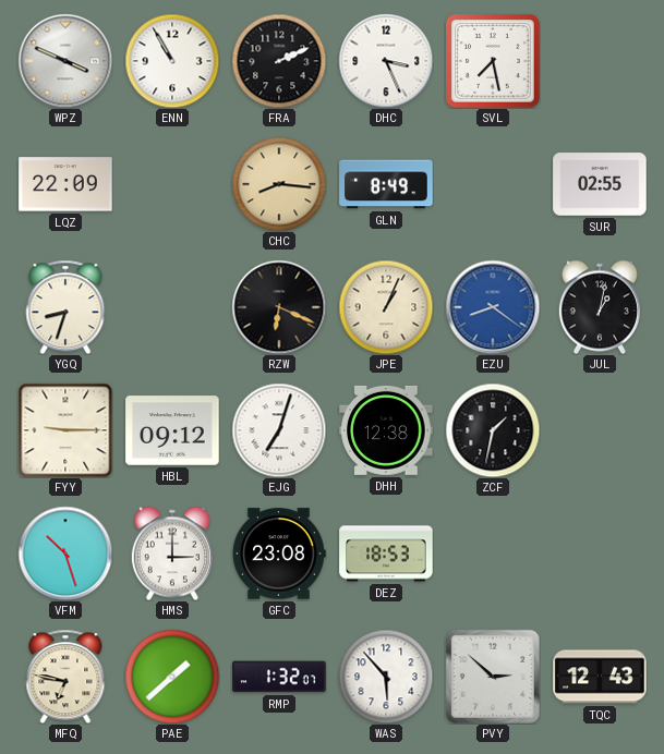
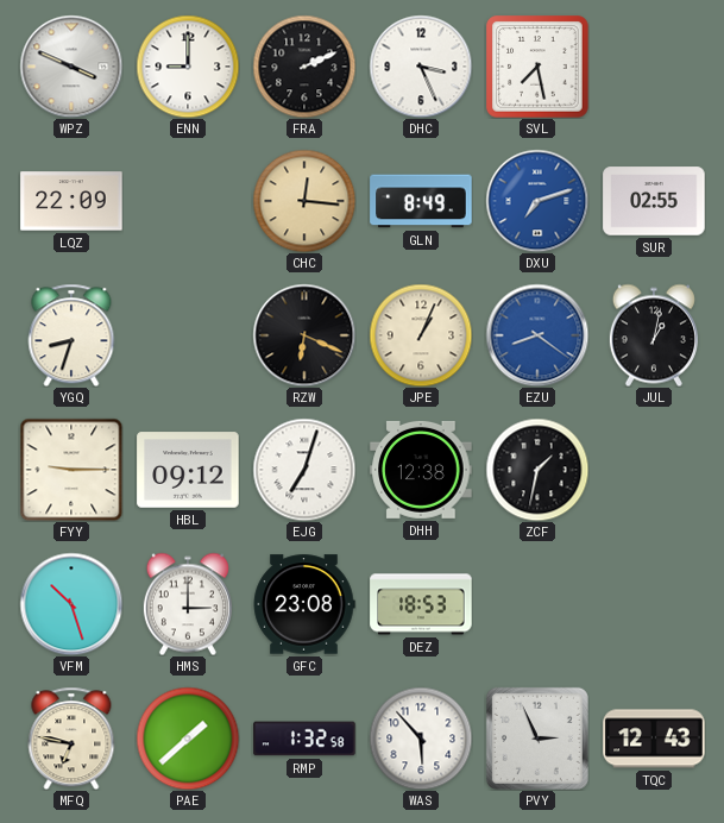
ENN: 10:55 -> 9:00
CHC: 8:16 -> 12:16
DXU: none -> 7:12
RMP: 1:32:07 -> 1:32:58
PVY: 2:52 -> 2:56
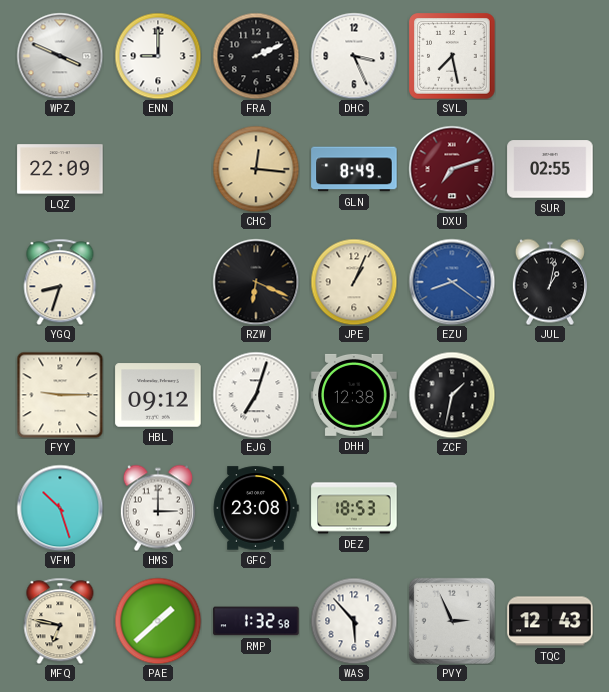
DXU dial: blue -> burgundy
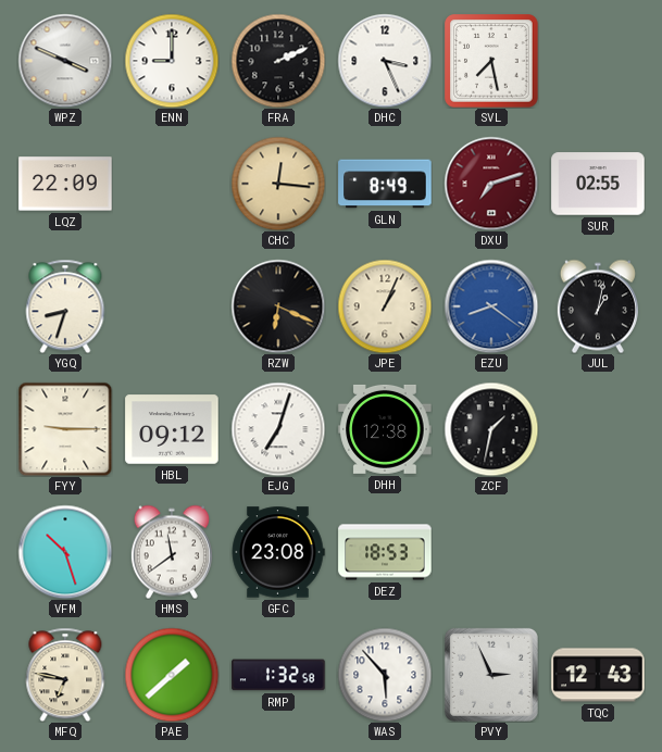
HMS: 3:00 -> 11:39
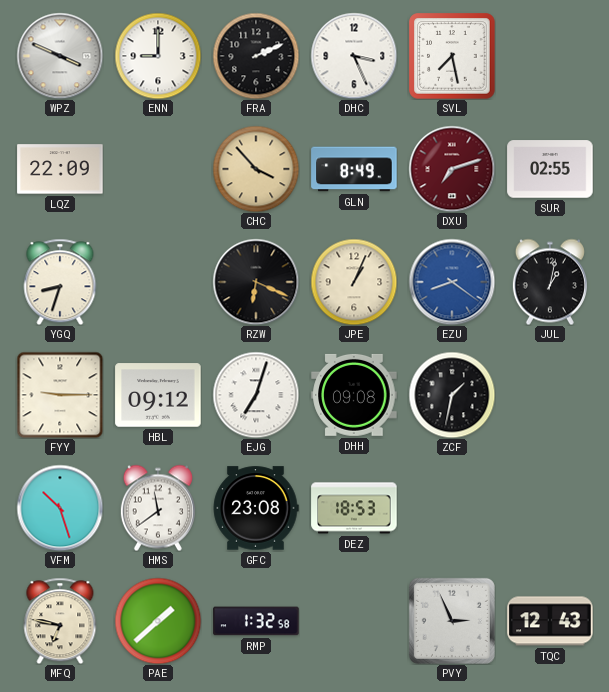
CHC: 12:16 -> 3:53
DHH: 12:38 -> 09:08
WAS: 5:53 -> none
